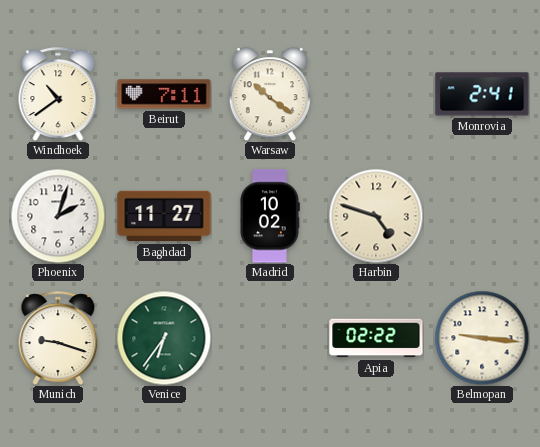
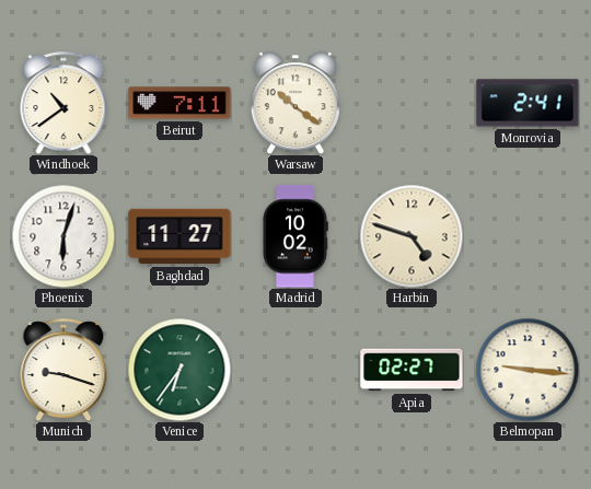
Phoenix: 2:03 -> 6:03
Apia: 02:22 -> 02:27
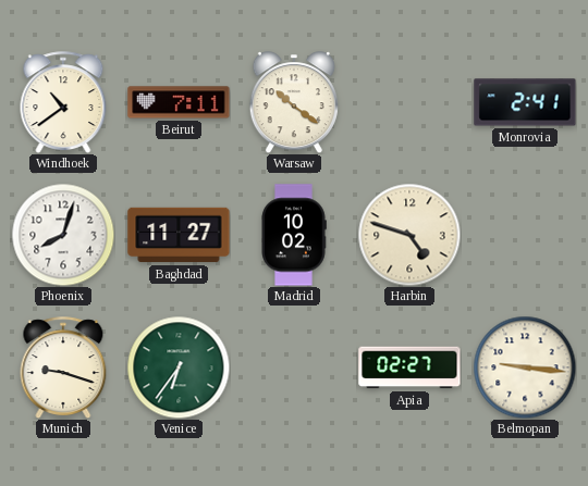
Phoenix: 6:03 -> 8:03
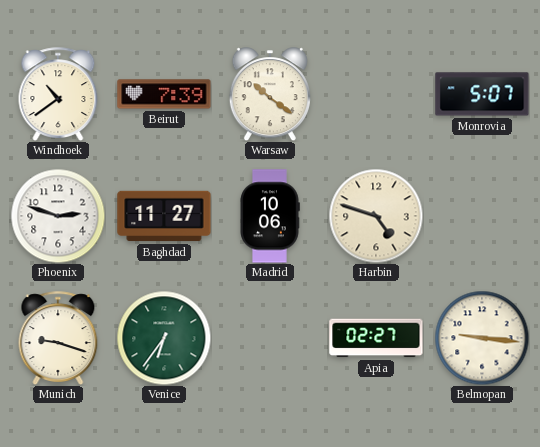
Beirut: 7:11 -> 7:39
Monrovia: 2:41 -> 5:07
Phoenix: 8:03 -> 2:48
Madrid: 10:02 -> 10:06
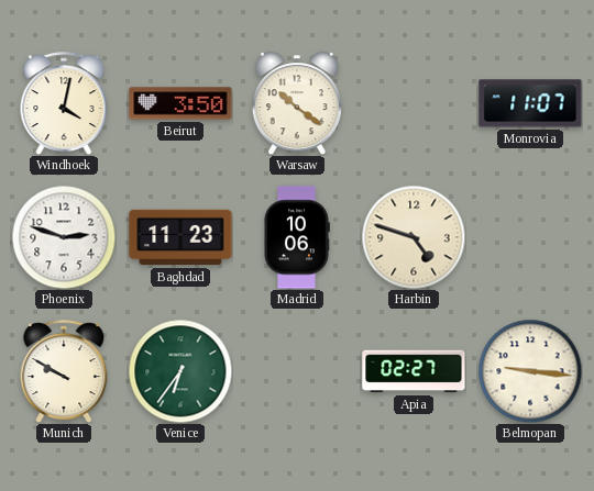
Windhoek: 10:39 -> 4:02
Beirut: 7:39 -> 3:50
Monrovia: 5:07 -> 11:07
Baghdad: 11:27 -> 11:23
Munich: 9:18 -> 9:50
